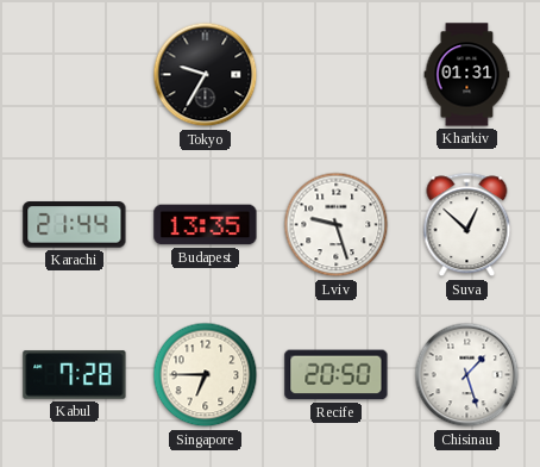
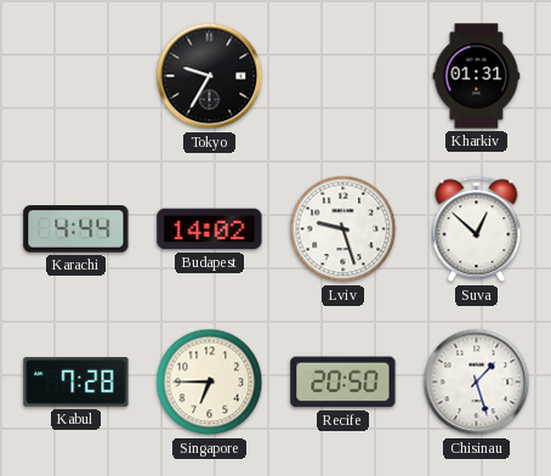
Karachi: 21:44 -> 4:44
Budapest: 13:35 -> 14:02
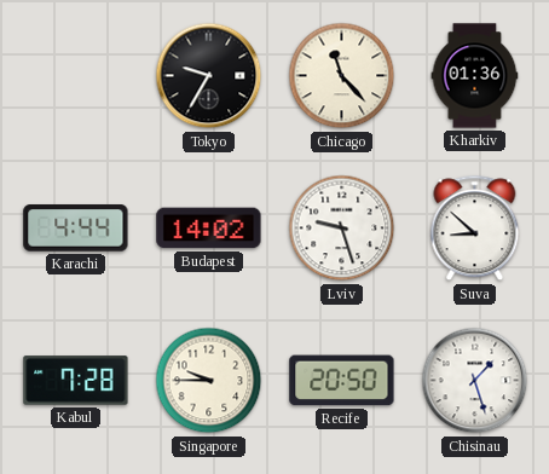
Chicago: none -> 11:23
Kharkiv: 01:31 -> 01:36
Suva: 12:52 -> 8:52
Singapore: 6:45 -> 9:45
